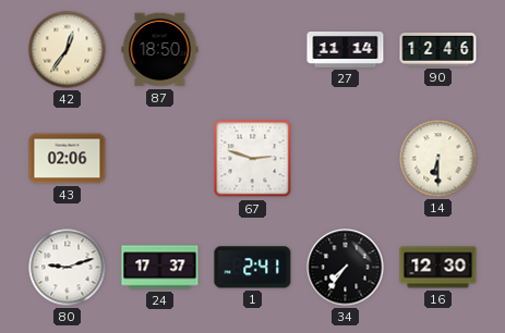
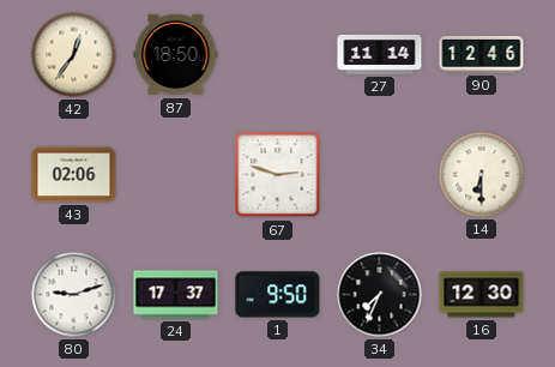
1: 2:41 -> 9:50
34: 7:36 -> 7:34
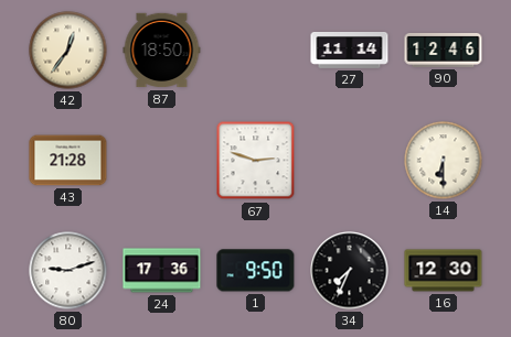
43: 02:06 -> 21:28
24: 17:37 -> 17:36
